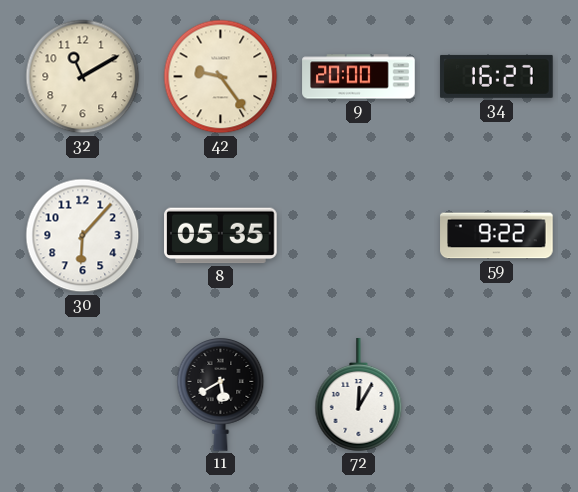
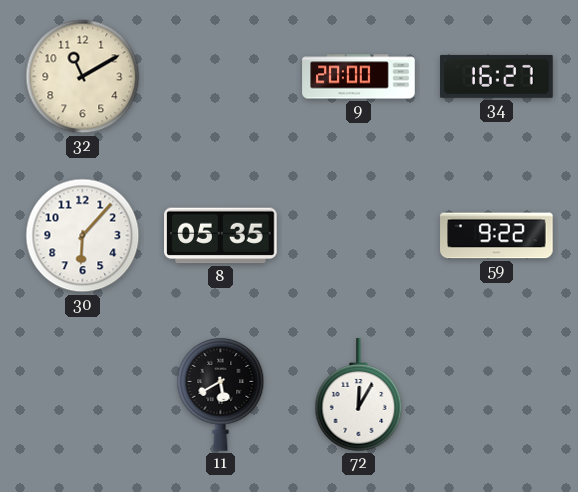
42: 9:24 -> none
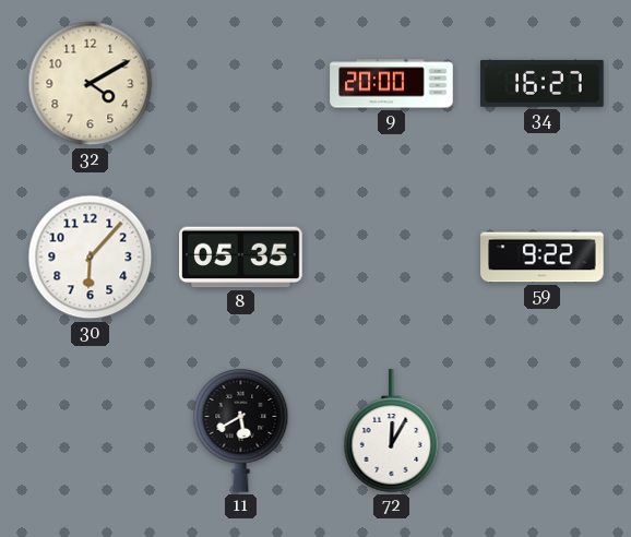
32: 11:10 -> 4:10
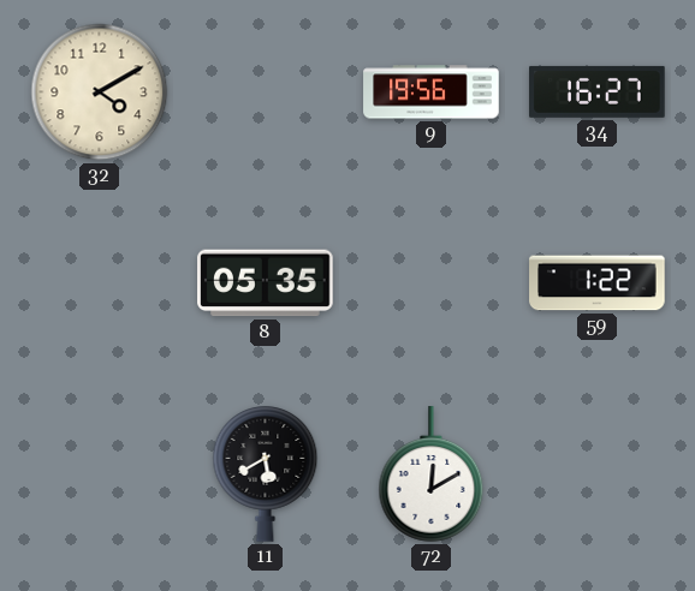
9: 20:00 -> 19:56
30: 6:07 -> none
59: 9:22 -> 1:22
72: 12:05 -> 12:10
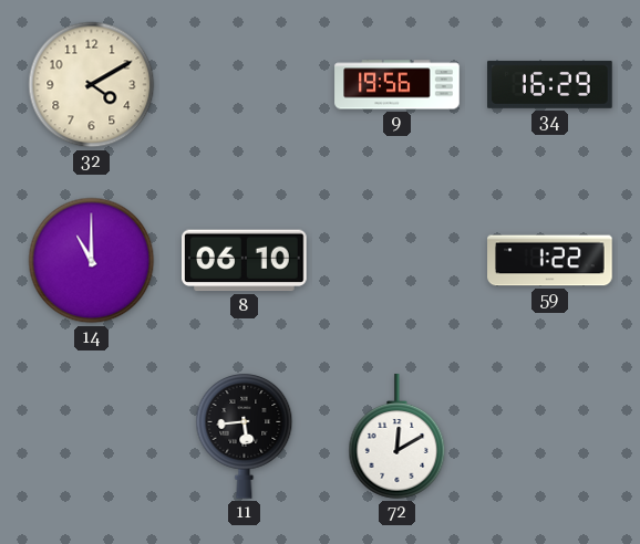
34: 16:27 -> 16:29
14: none -> 11:00
8: 05:35 -> 06:10
11: 5:40 -> 5:44
